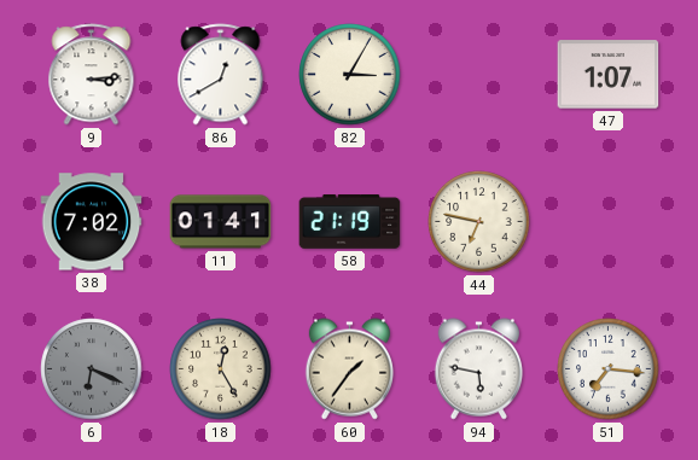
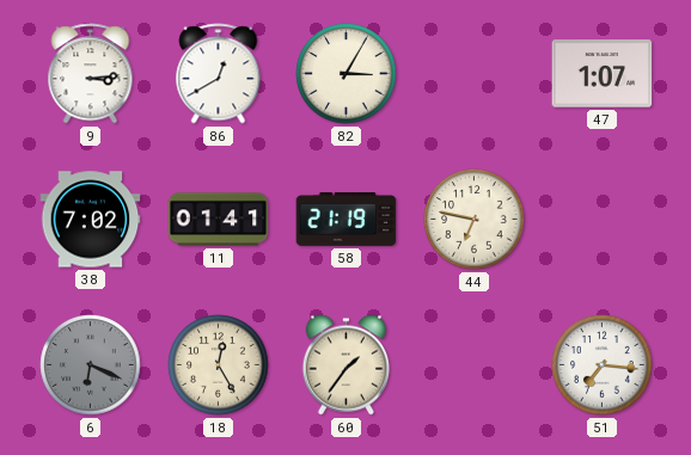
94: 5:47 -> none
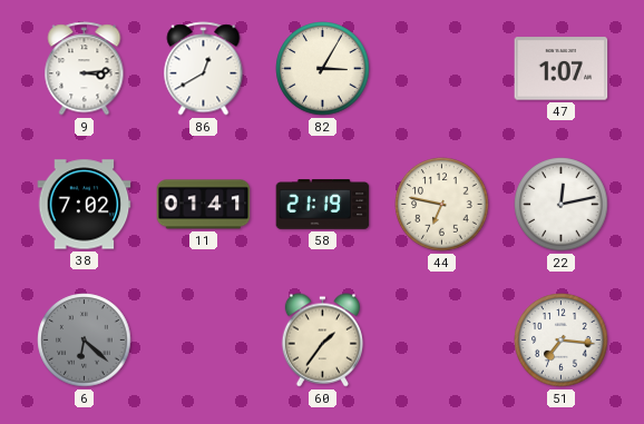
22: none -> 12:13
6: 6:19 -> 6:22
18: 12:25 -> none
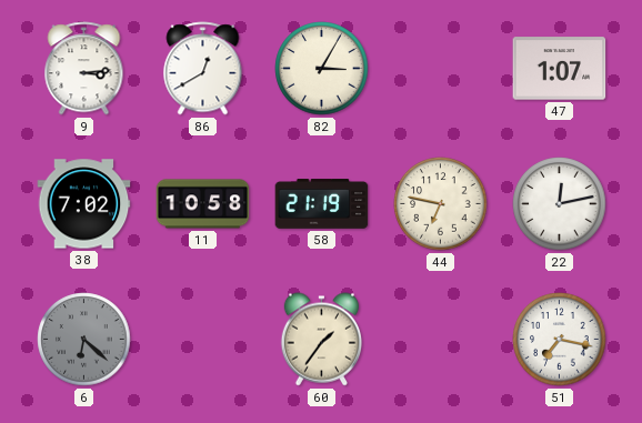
11: 01:41 -> 10:58
51: 7:16 -> 7:17
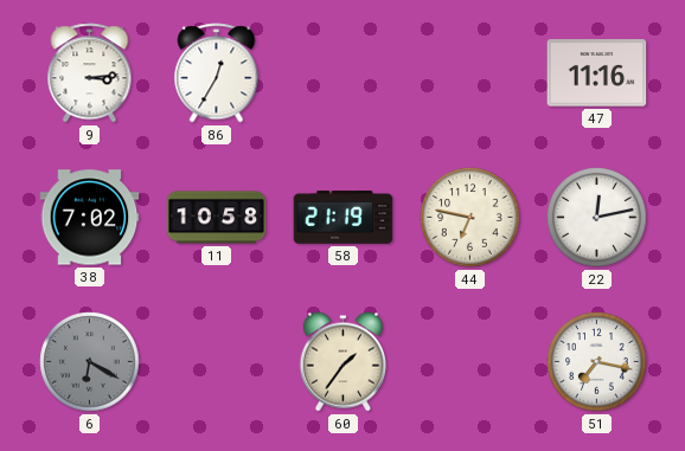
86: 12:40 -> 12:35
82: 3:05 -> none
47: 1:07 -> 11:16
6: 6:22 -> 6:20
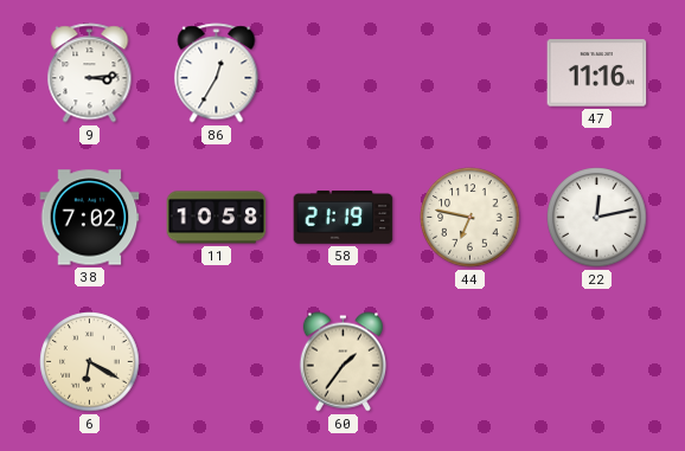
6 dial: grey -> cream
51: 7:17 -> none
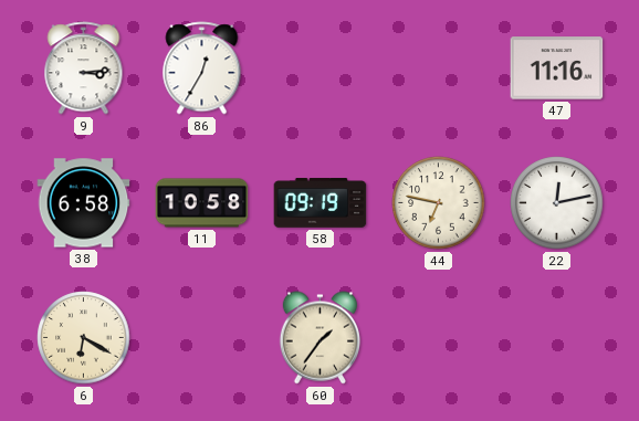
38: 7:02 -> 6:58
58: 21:19 -> 09:19
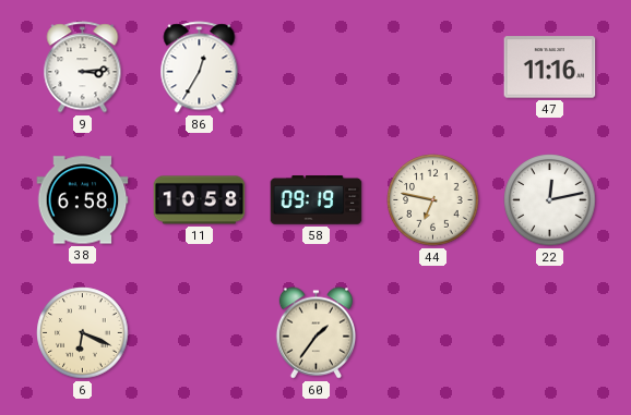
6: 6:20 -> 6:19
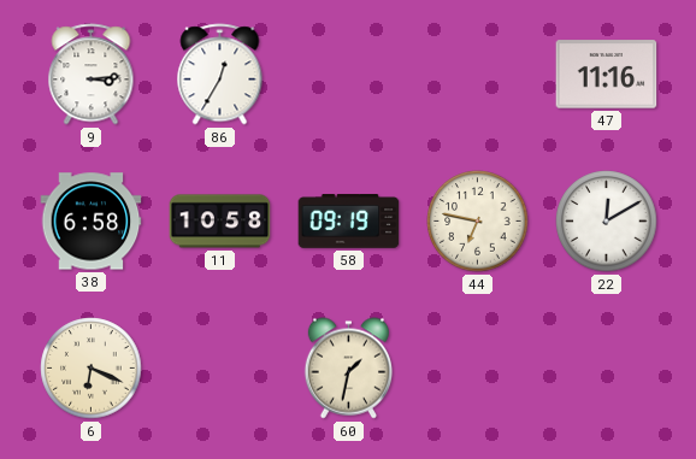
22: 12:13 -> 12:10
60: 1:36 -> 1:32
